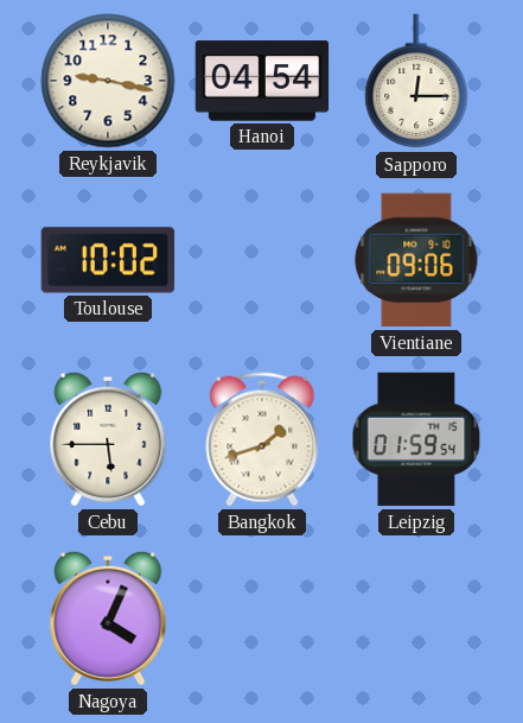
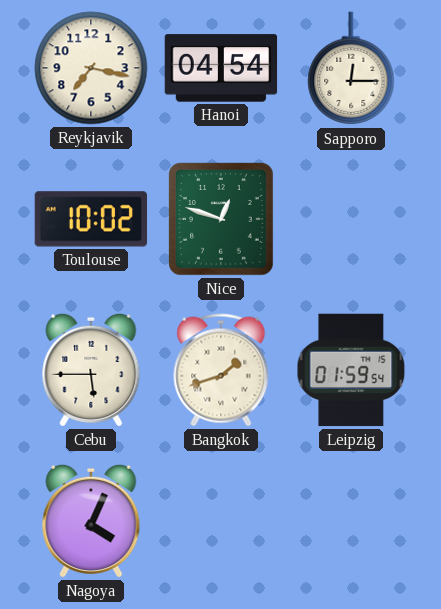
Reykjavik: 9:17 -> 7:17
Nice: none -> 12:48
Vientiane: 09:06 -> none
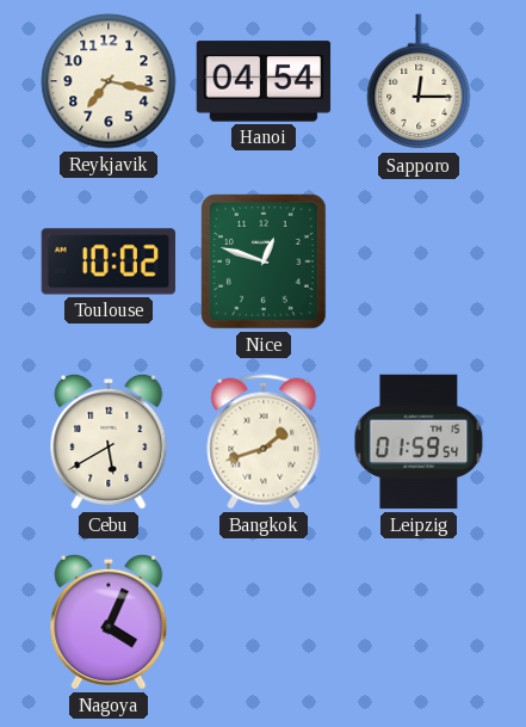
Cebu: 5:45 -> 5:40
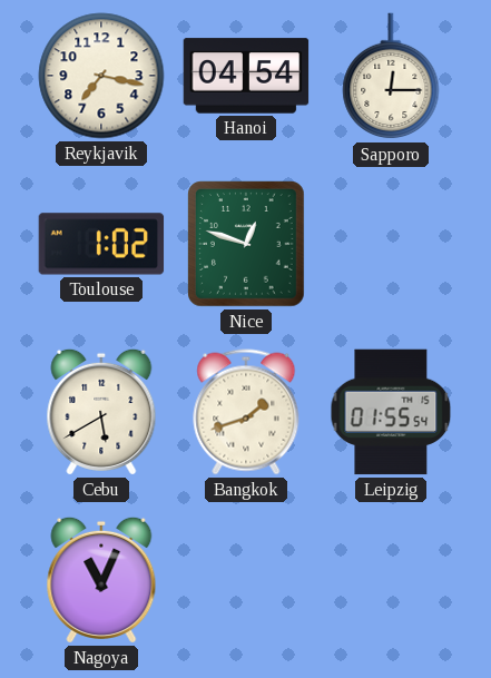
Toulouse: 10:02 -> 1:02
Leipzig: 01:59 -> 01:55
Nagoya: 4:04 -> 11:04
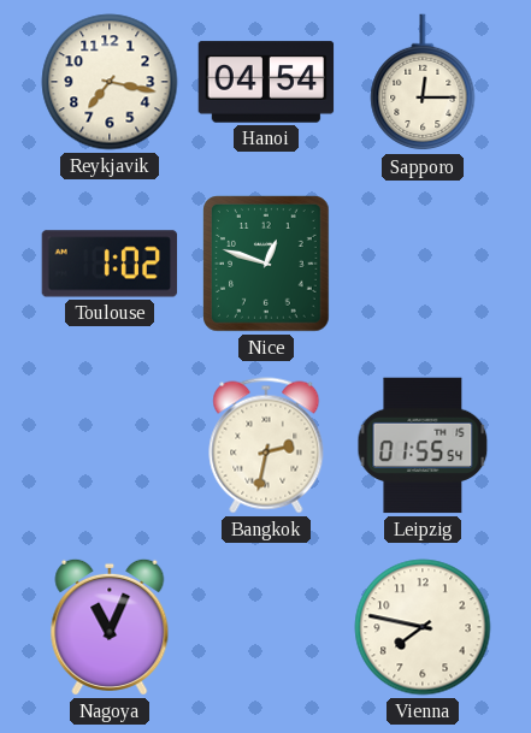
Cebu: 5:40 -> none
Bangkok: 1:42 -> 2:32
Vienna: none -> 7:47
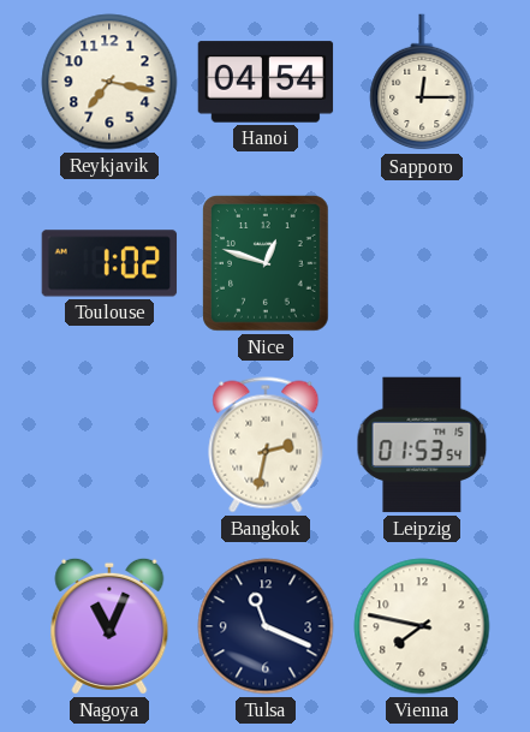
Leipzig: 01:55 -> 01:53
Tulsa: none -> 11:19
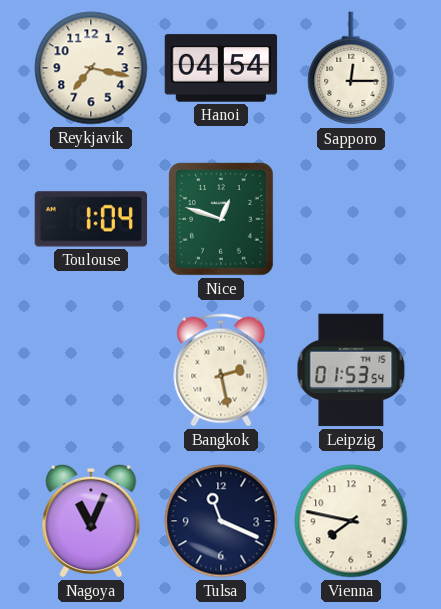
Toulouse: 1:02 -> 1:04
Bangkok: 2:32 -> 2:28
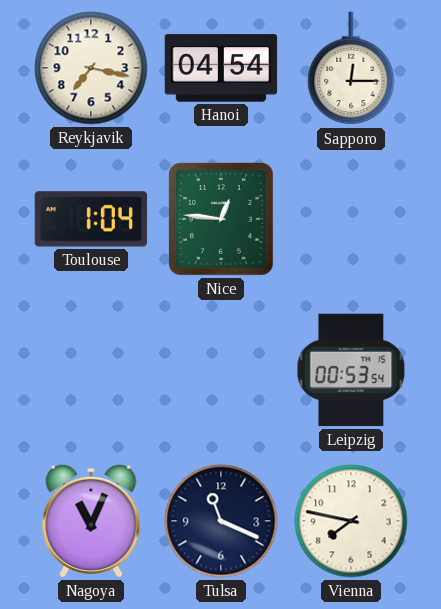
Nice: 12:48 -> 12:46
Bangkok: 2:28 -> none
Leipzig: 01:53 -> 00:53
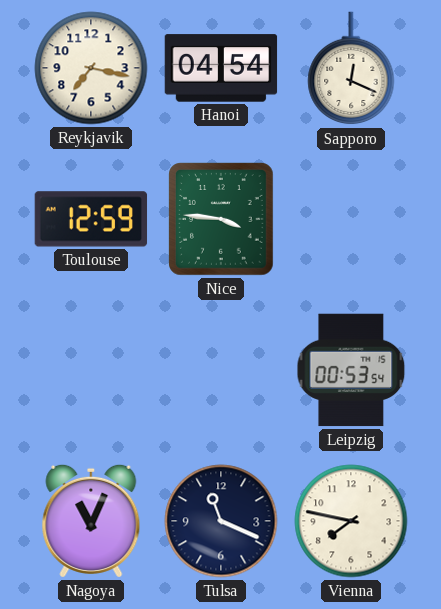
Sapporo: 12:15 -> 12:19
Toulouse: 1:04 -> 12:59
Nice: 12:46 -> 3:46
